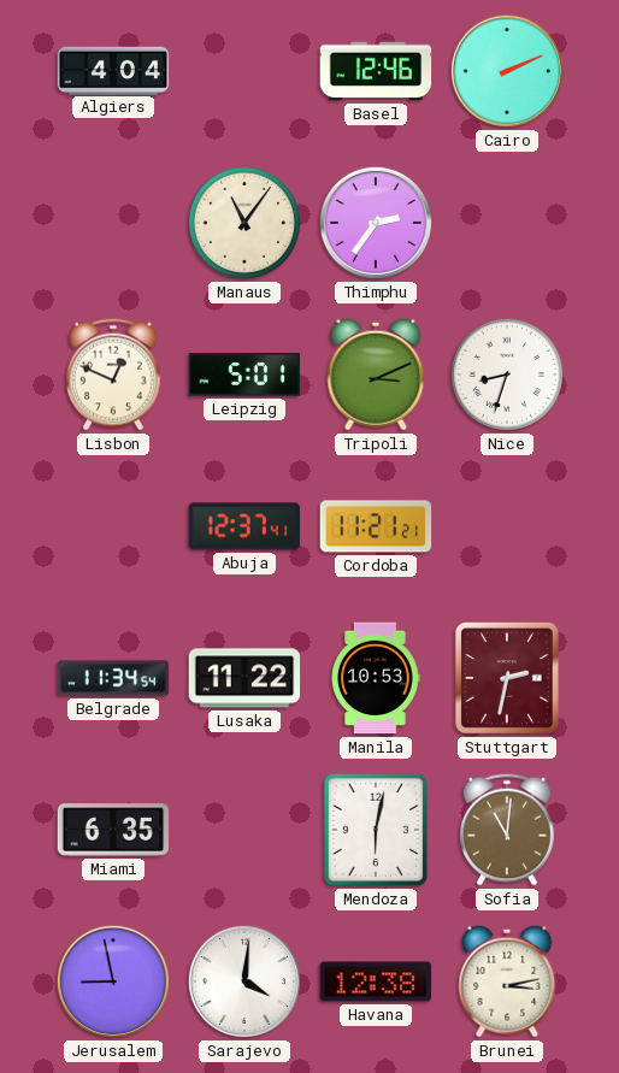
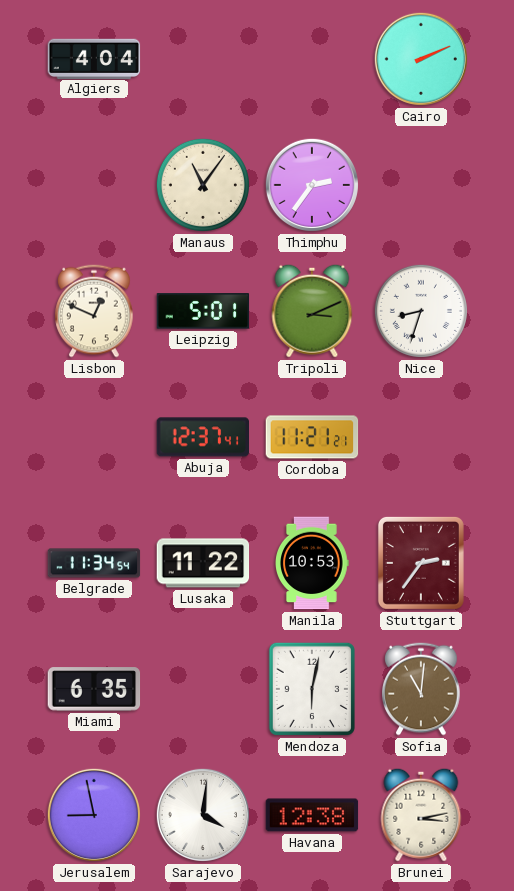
Basel: 12:46 -> none
Stuttgart: 2:32 -> 2:36
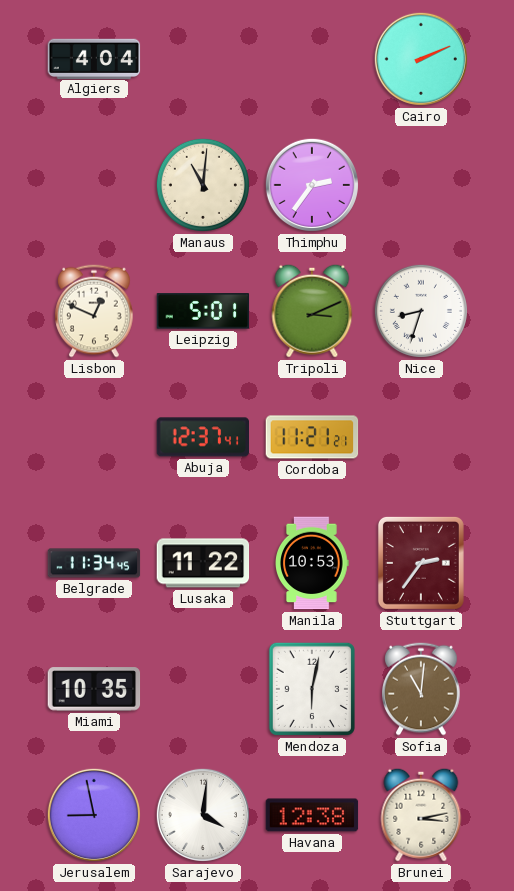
Manaus: 11:06 -> 11:01
Belgrade: 11:34:54 -> 11:34:45
Miami: 6:35 -> 10:35
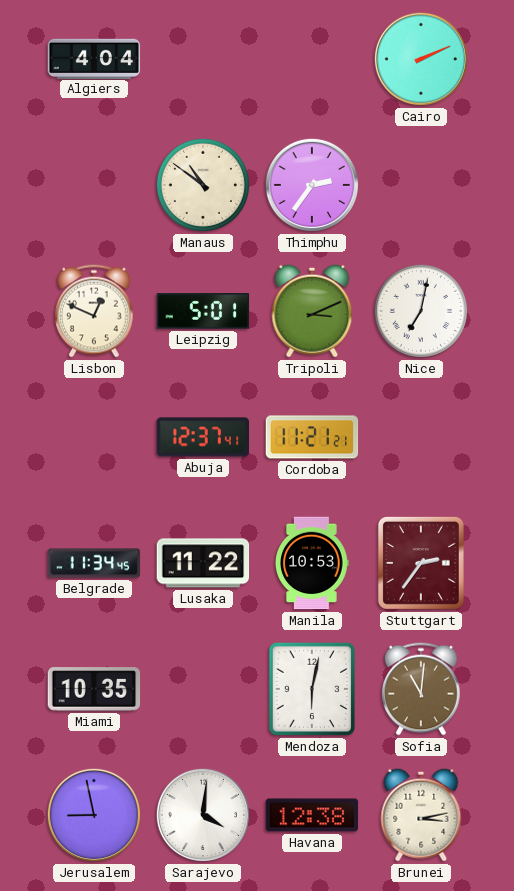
Manaus: 11:01 -> 10:51
Nice: 8:33 -> 7:02
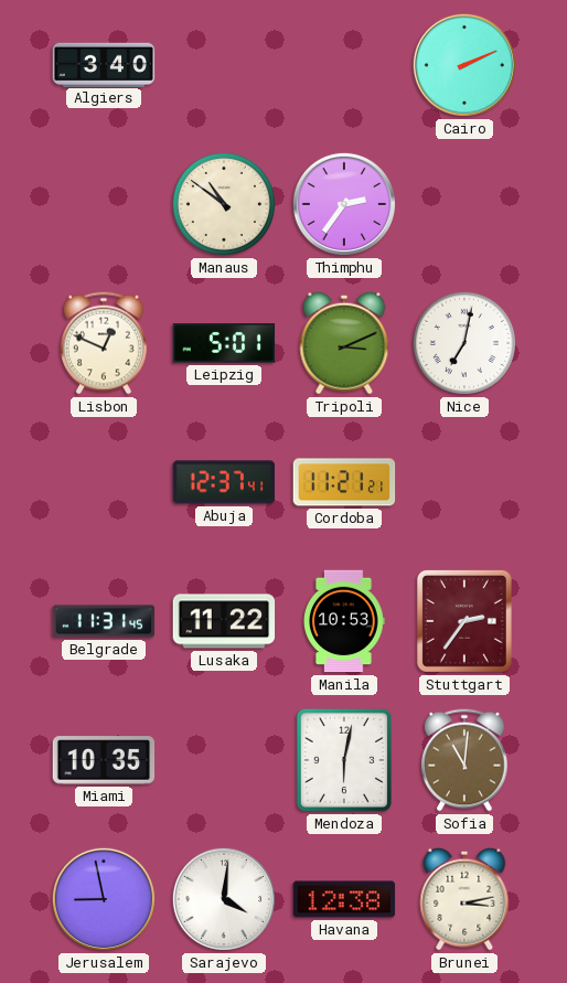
Algiers: 4:04 -> 3:40
Belgrade: 11:34 -> 11:31
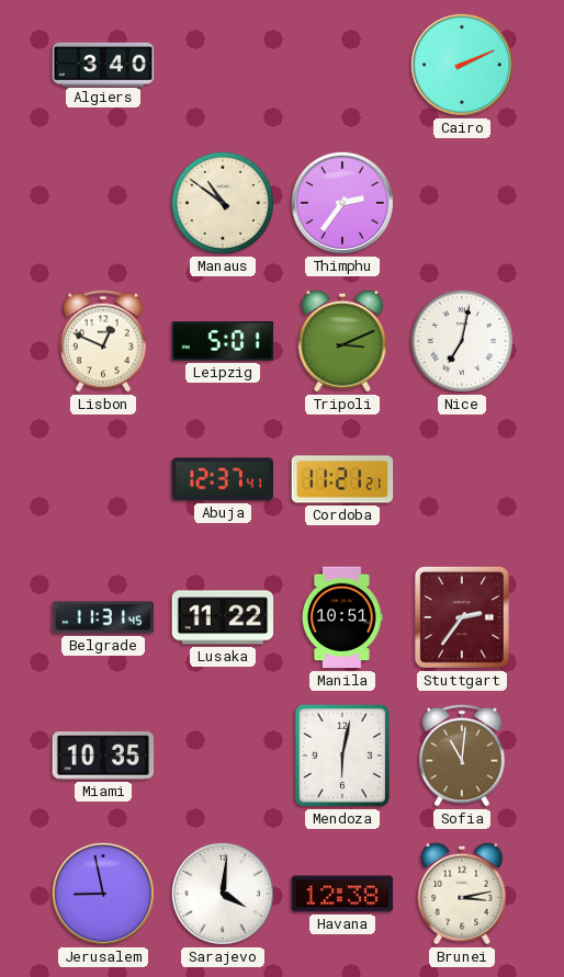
Manila: 10:53 -> 10:51
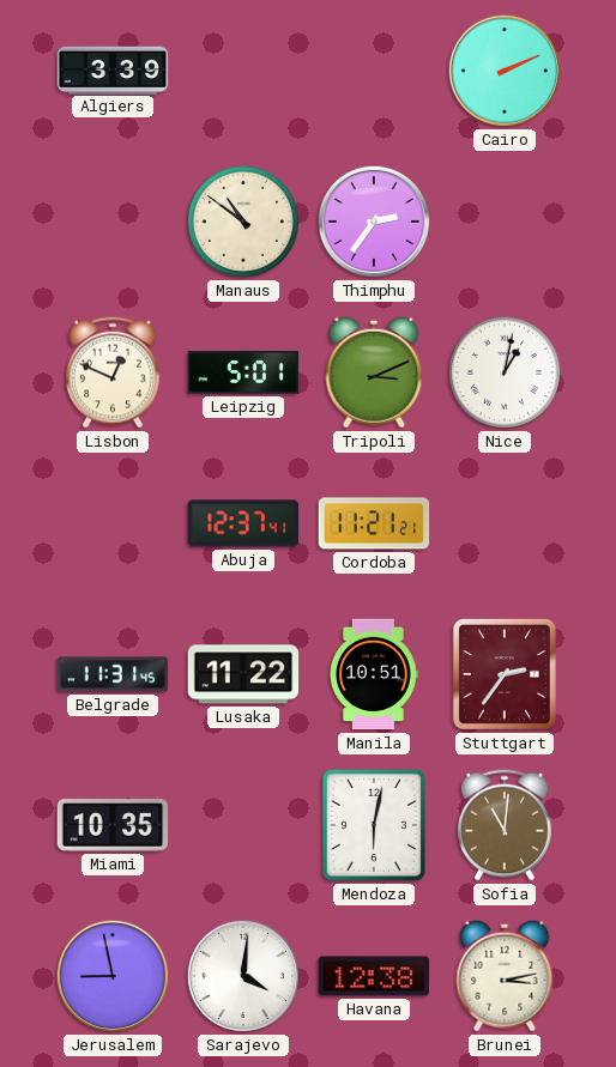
Algiers: 3:40 -> 3:39
Nice: 7:02 -> 1:02
